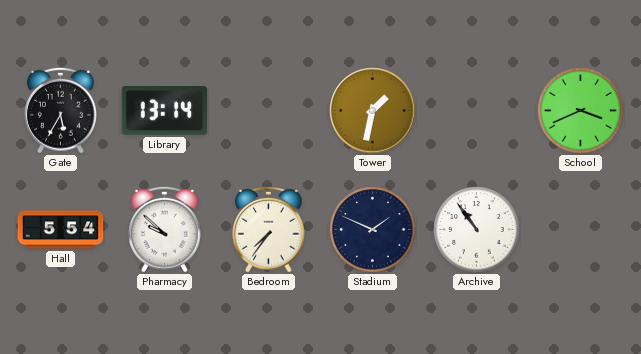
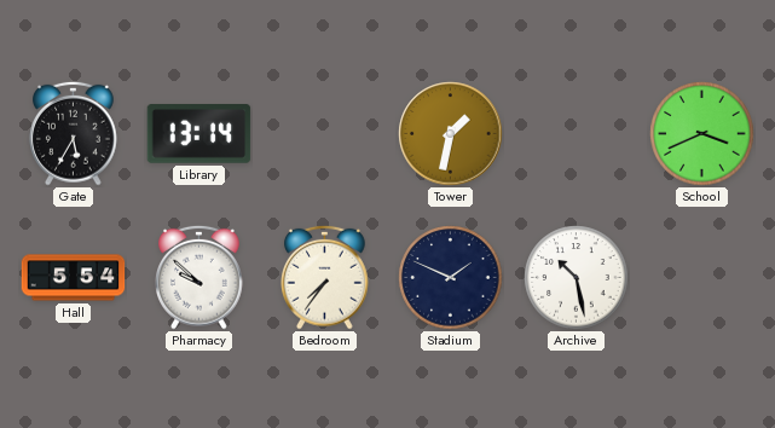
Archive: 10:54 -> 10:28
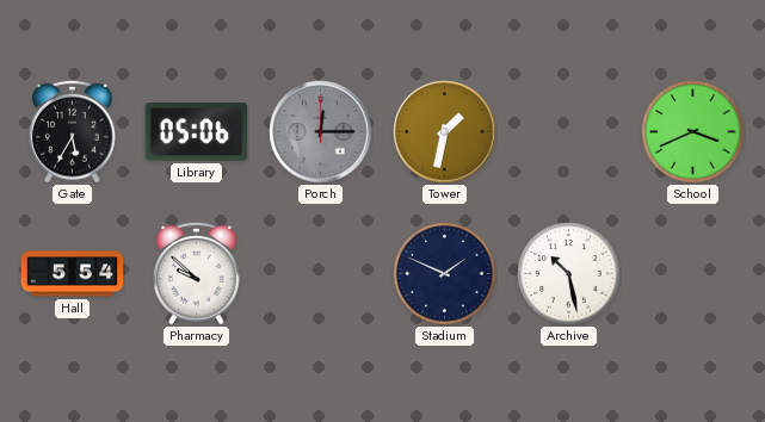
Library: 13:14 -> 05:06
Porch: none -> 12:15
Bedroom: 7:36 -> none
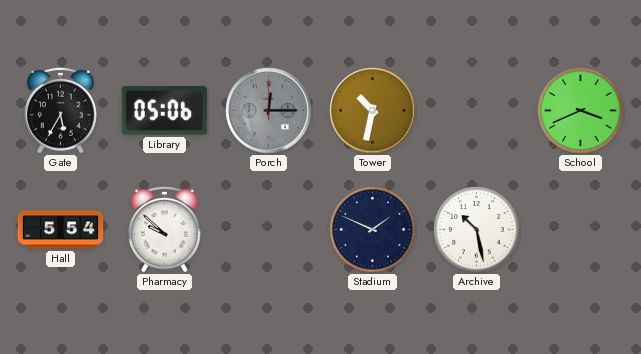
Tower: 1:32 -> 10:32
